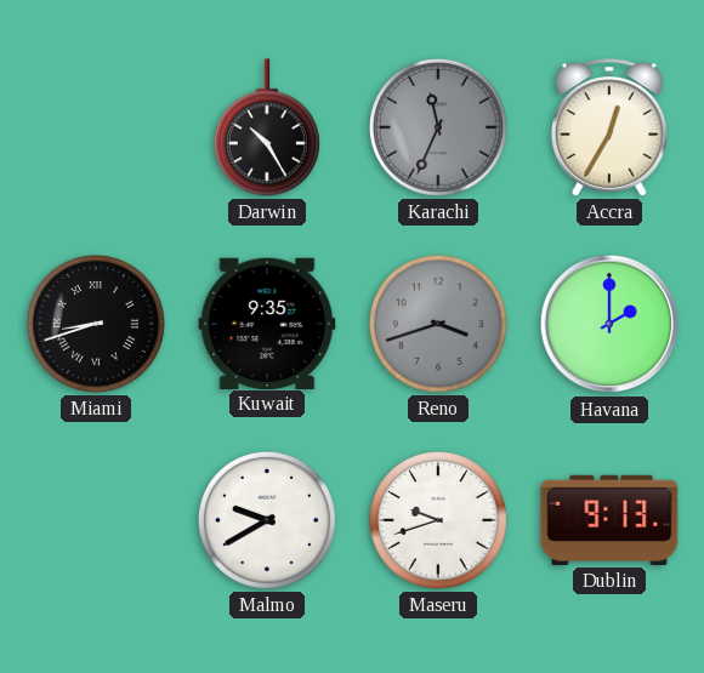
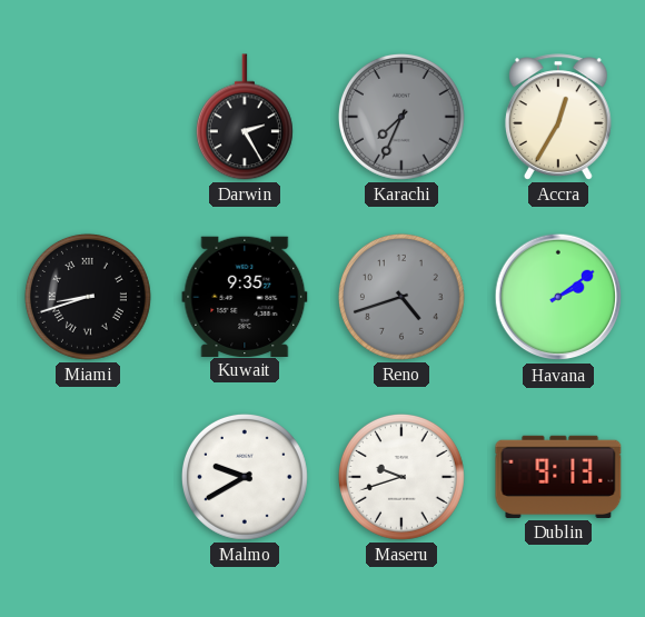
Darwin: 10:25 -> 2:25
Karachi: 11:34 -> 7:34
Reno: 3:42 -> 4:42
Havana: 2:00 -> 2:09
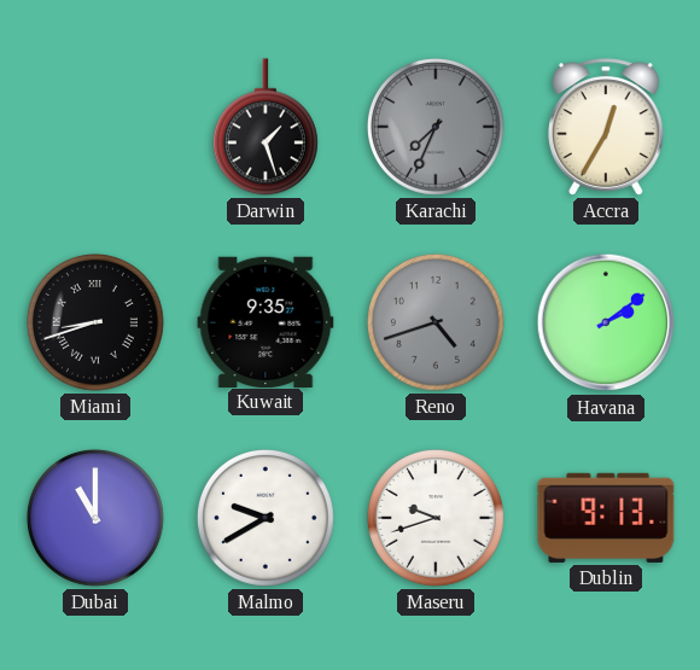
Darwin: 2:25 -> 1:27
Dubai: none -> 11:00
